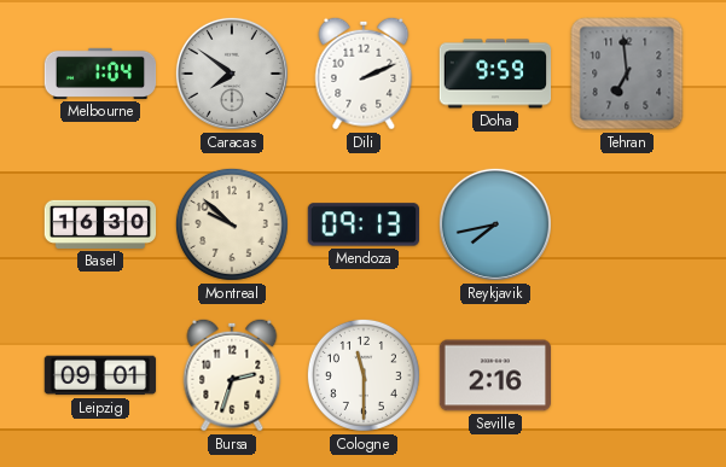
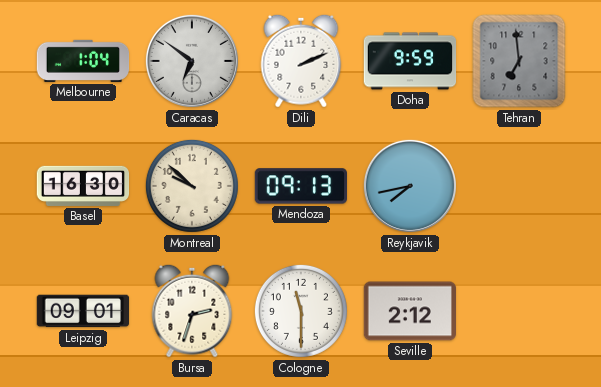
Caracas: 7:51 -> 6:51
Seville: 2:16 -> 2:12
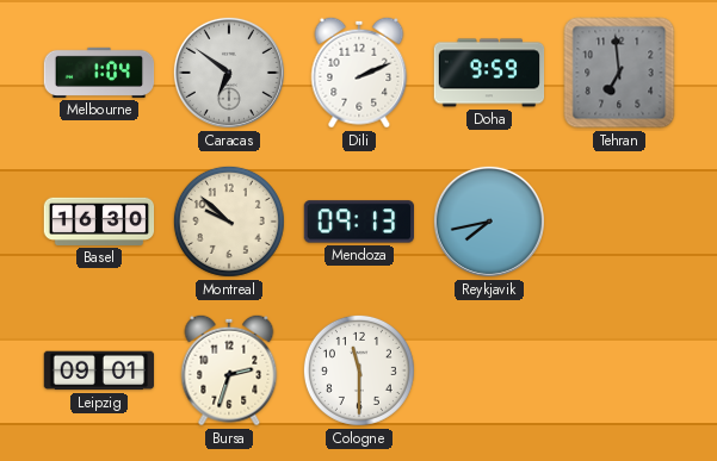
Seville: 2:12 -> none
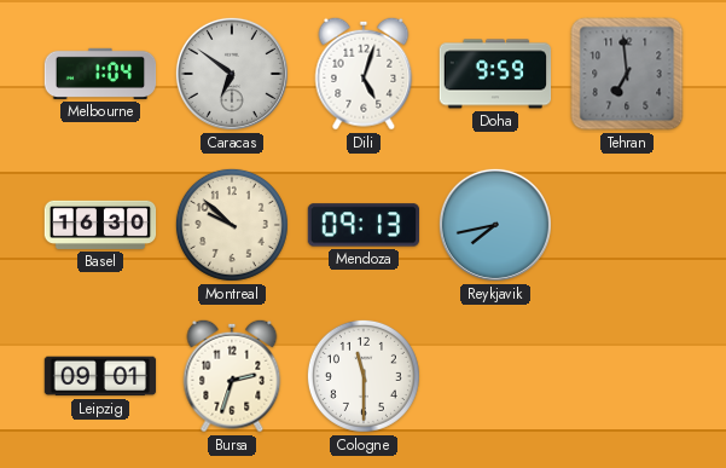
Dili: 2:11 -> 5:03
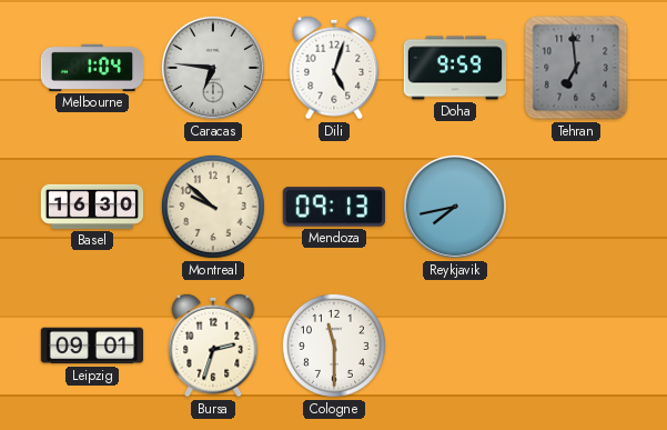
Caracas: 6:51 -> 6:46
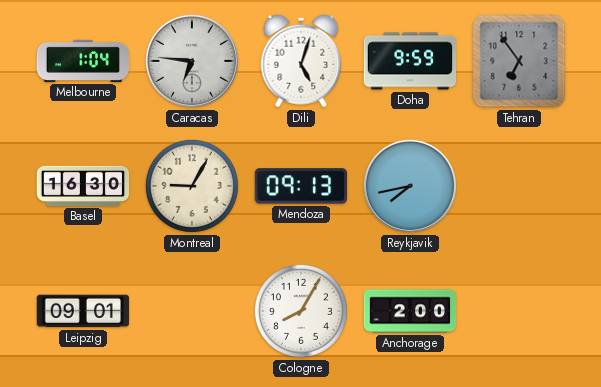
Tehran: 6:59 -> 6:54
Montreal: 9:52 -> 9:05
Bursa: 2:33 -> none
Cologne: 11:30 -> 8:05
Anchorage: none -> 2:00
